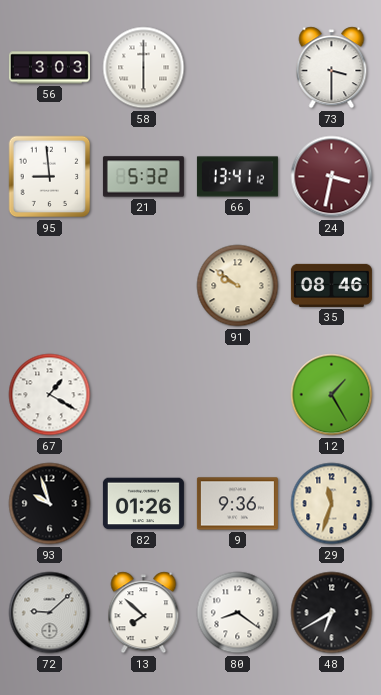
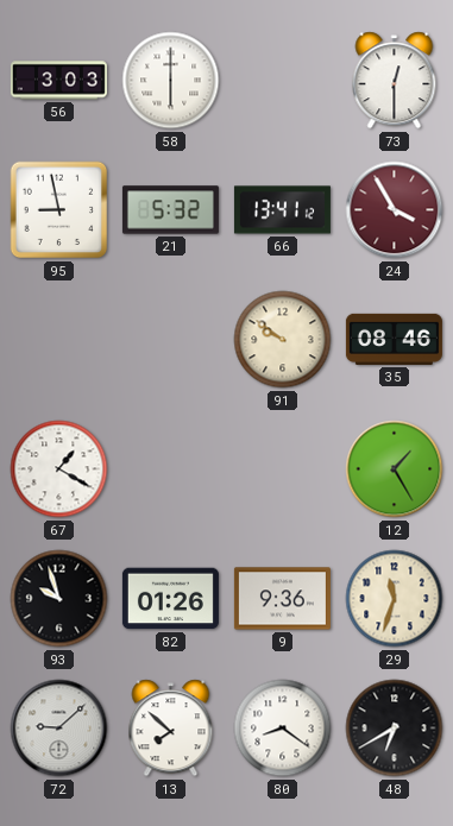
73: 3:30 -> 12:30
95: 8:59 -> 8:58
24: 3:32 -> 3:55
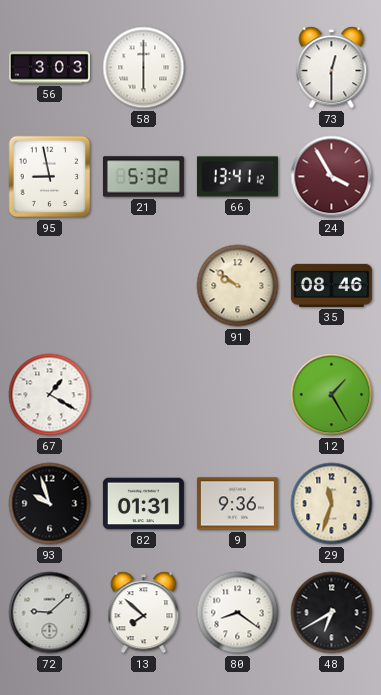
82: 01:26 -> 01:31
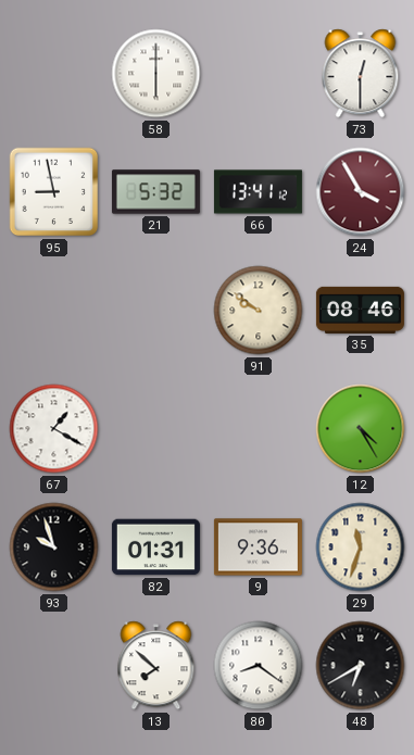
56: 3:03 -> none
12: 1:25 -> 4:25
72: 9:08 -> none
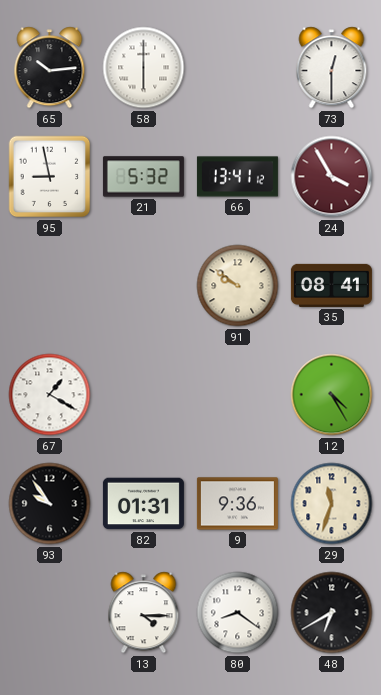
65: none -> 10:14
35: 08:46 -> 08:41
93: 9:57 -> 9:54
13: 7:52 -> 4:15
